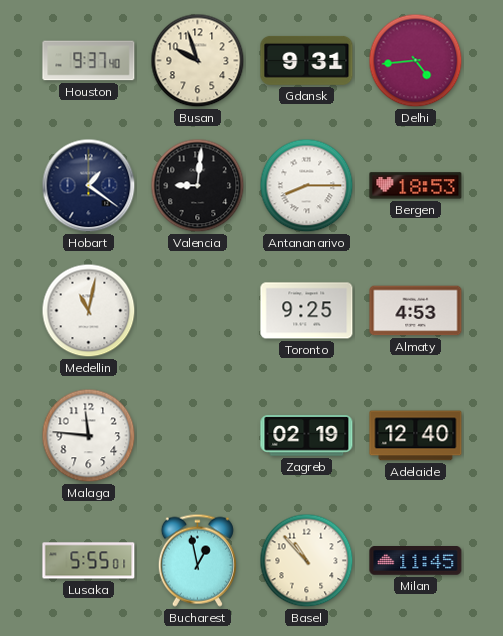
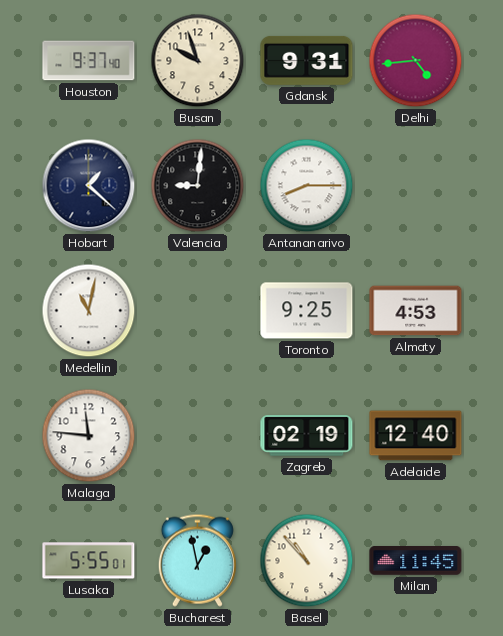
Hobart: 1:21 -> 1:22
Bergen: 18:53 -> none
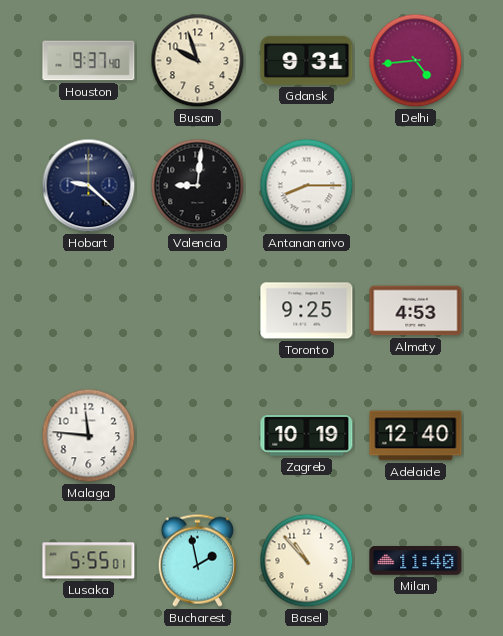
Hobart: 1:22 -> 9:22
Medellin: 11:02 -> none
Zagreb: 02:19 -> 10:19
Bucharest: 12:58 -> 1:58
Milan: 11:45 -> 11:40
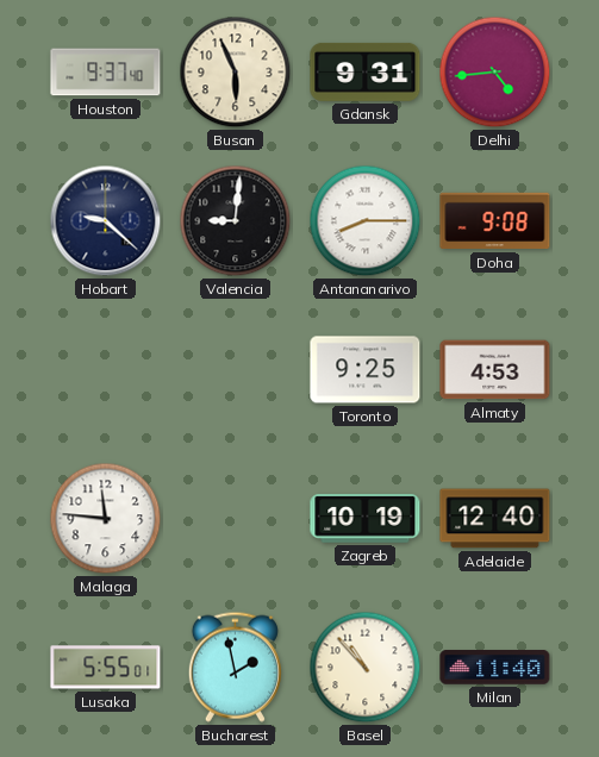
Busan: 9:57 -> 5:56
Doha: none -> 9:08
